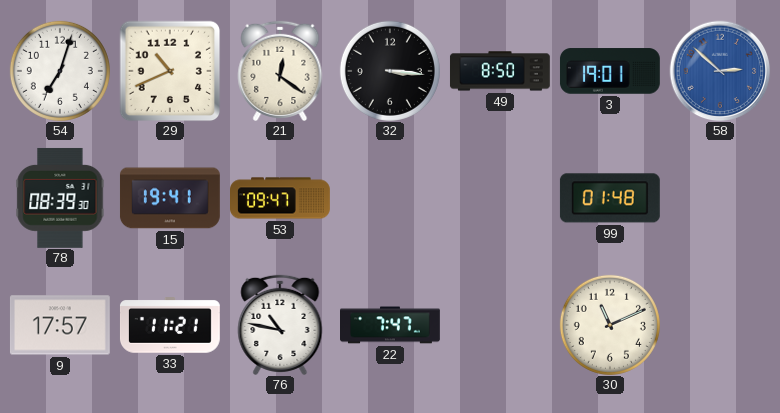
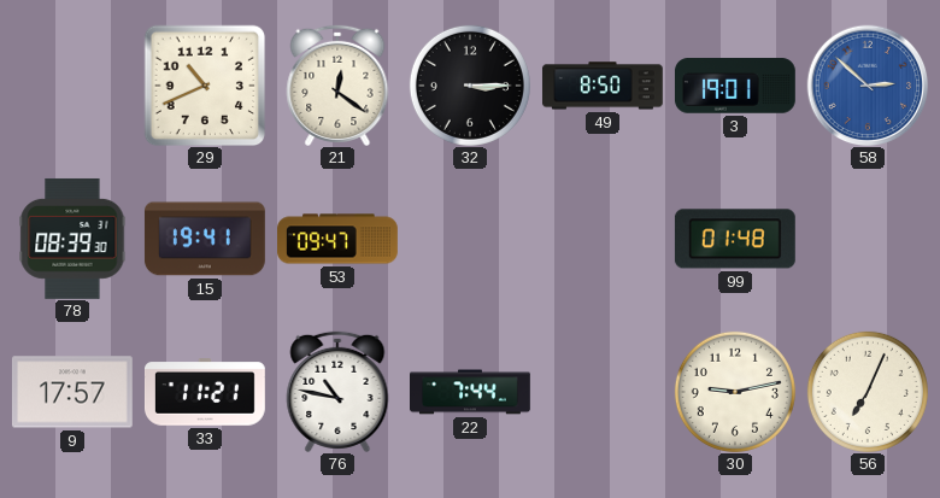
54: 7:03 -> none
32: 3:16 -> 3:15
22: 7:47 -> 7:44
30: 11:11 -> 9:13
56: none -> 7:04
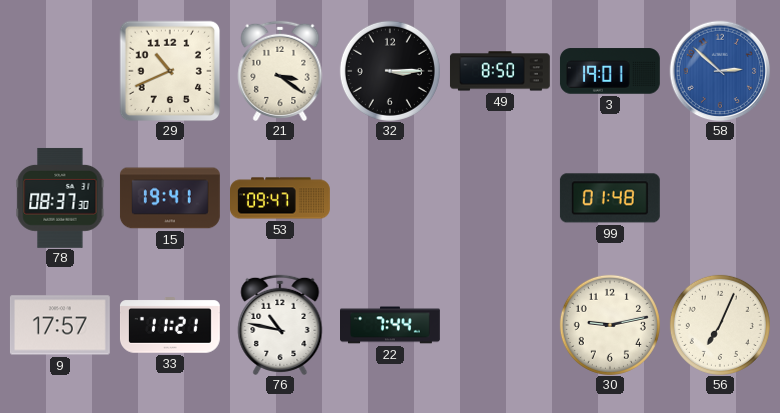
21: 12:21 -> 3:21
78: 08:39 -> 08:37
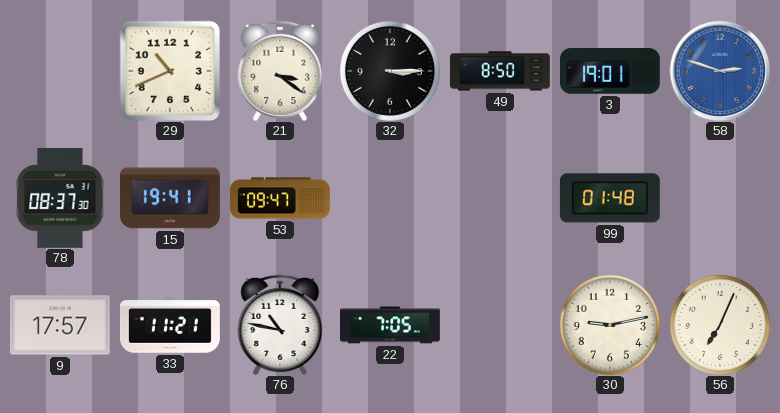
58: 2:52 -> 2:48
22: 7:44 -> 7:05
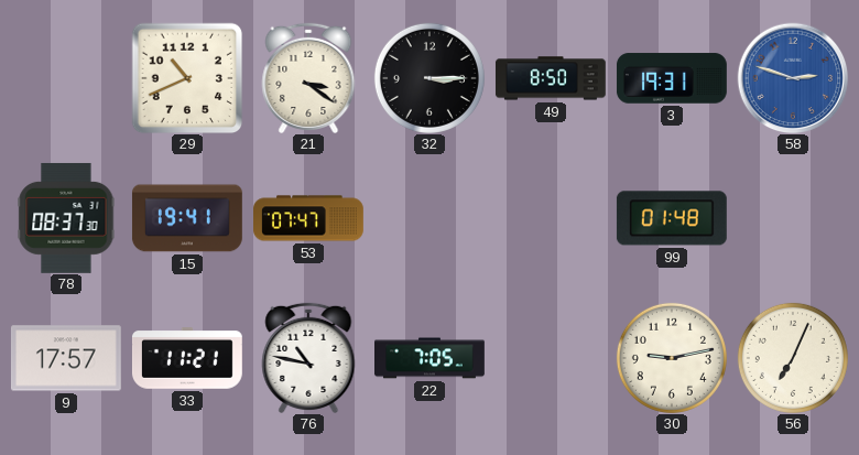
3: 19:01 -> 19:31
53: 09:47 -> 07:47
